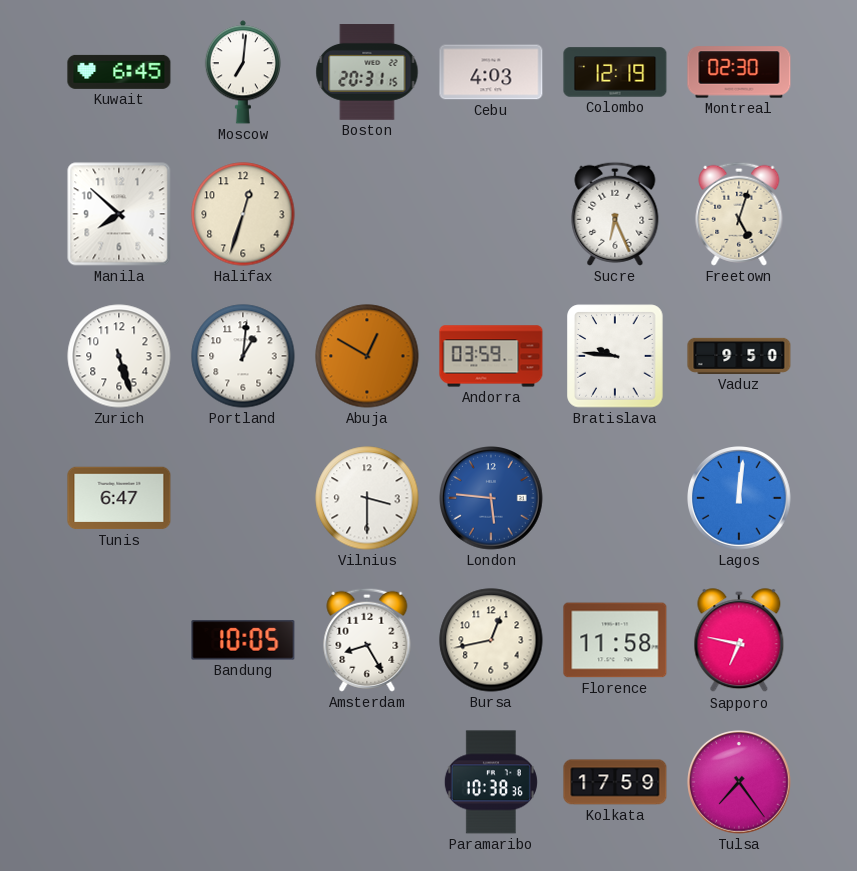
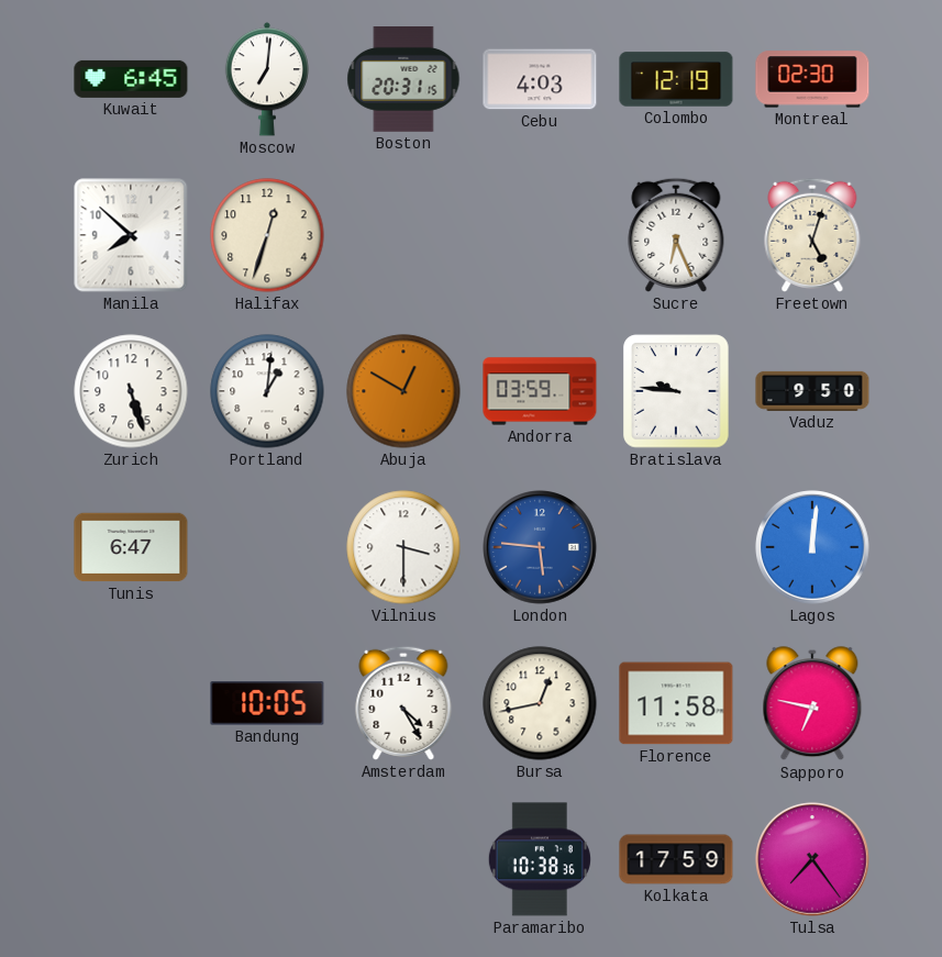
Amsterdam: 8:25 -> 4:25
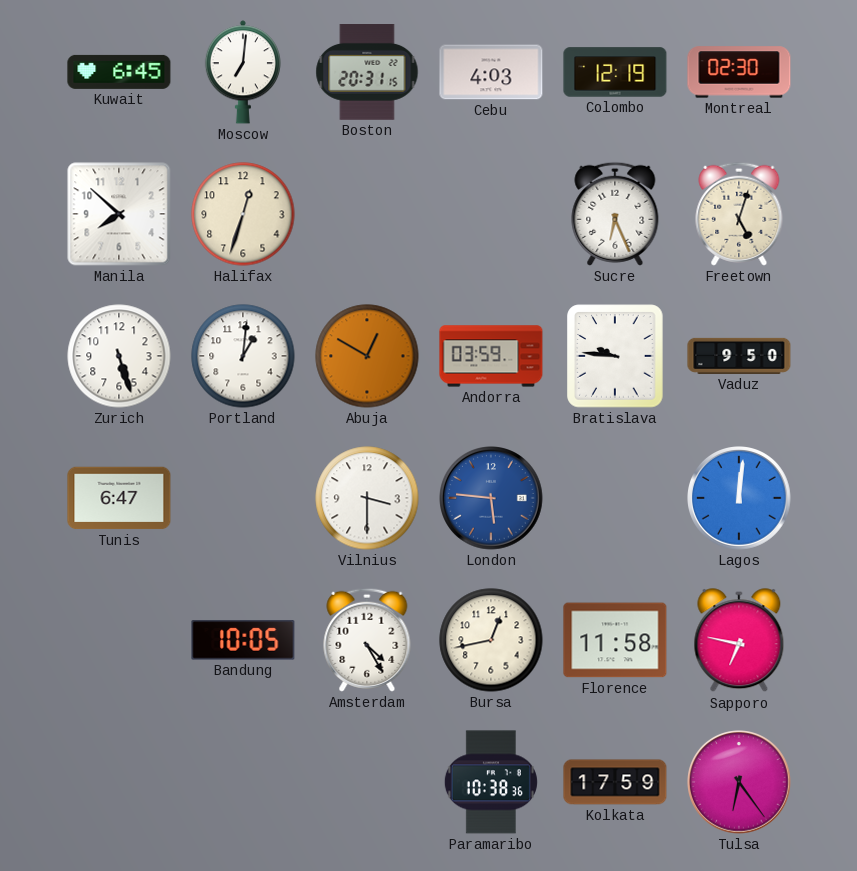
Tulsa: 7:24 -> 6:24
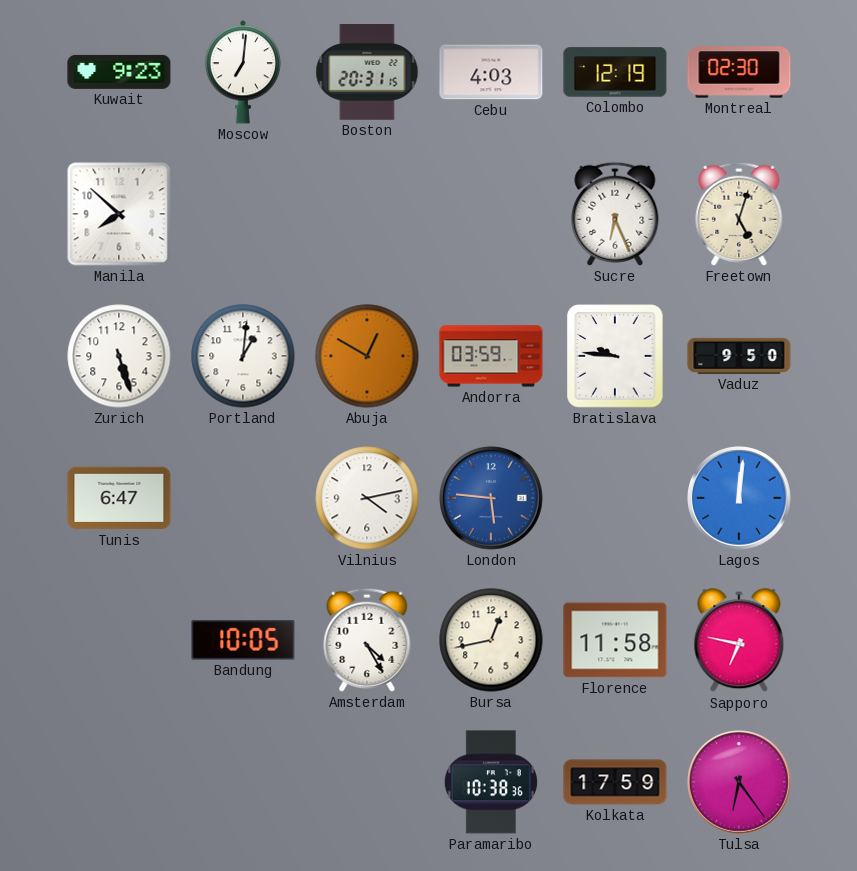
Kuwait: 6:45 -> 9:23
Halifax: 12:33 -> none
Vilnius: 3:30 -> 4:13
